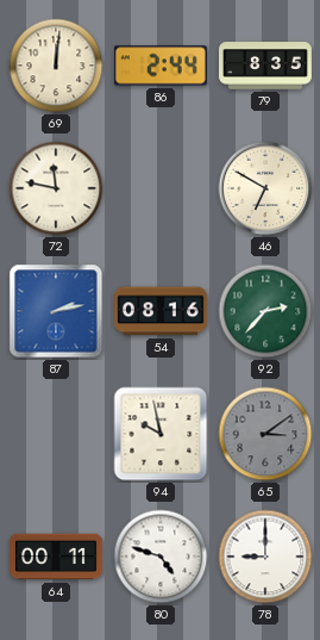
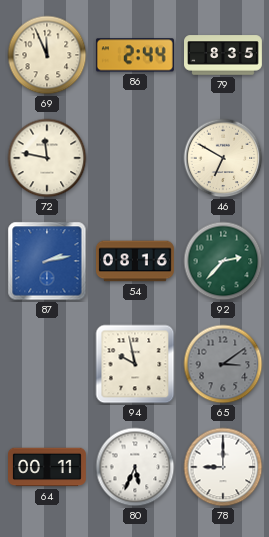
69: 12:01 -> 11:56
80: 4:48 -> 5:34
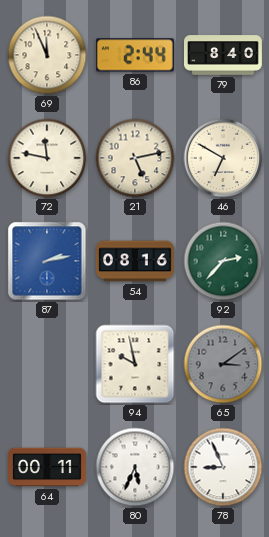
79: 8:35 -> 8:40
21: none -> 5:13
78: 9:00 -> 8:56
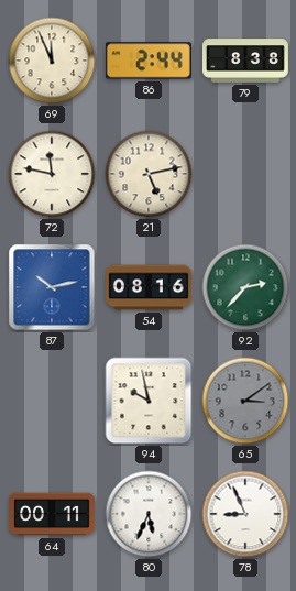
79: 8:40 -> 8:38
46: 6:50 -> none
87: 2:13 -> 10:13
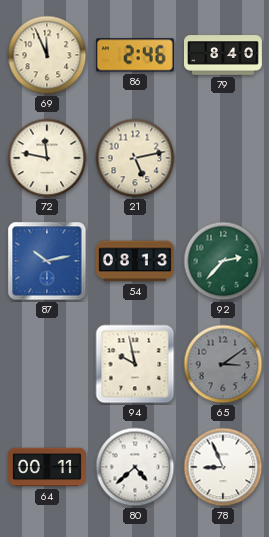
86: 2:44 -> 2:46
79: 8:38 -> 8:40
54: 08:16 -> 08:13
80: 5:34 -> 4:38
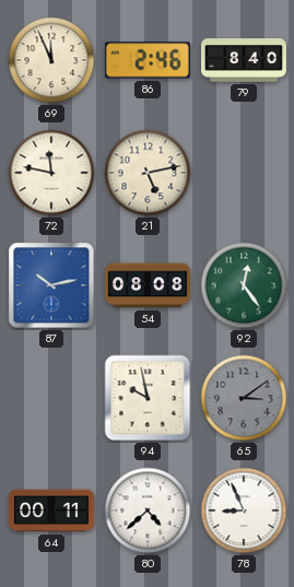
54: 08:13 -> 08:08
92: 2:37 -> 12:24
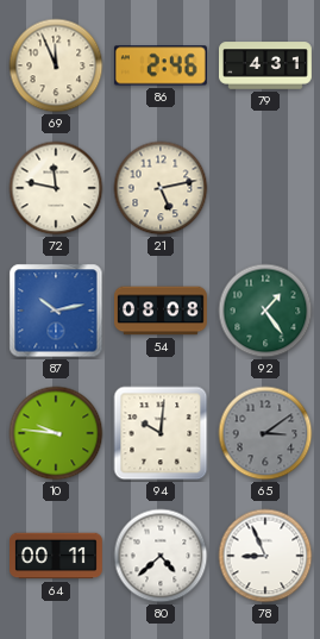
79: 8:40 -> 4:31
92: 12:24 -> 1:24
10: none -> 9:46
94: 9:58 -> 10:01
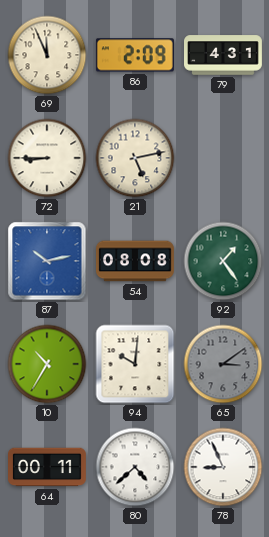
86: 2:46 -> 2:09
72: 11:47 -> 8:45
10: 9:46 -> 10:35
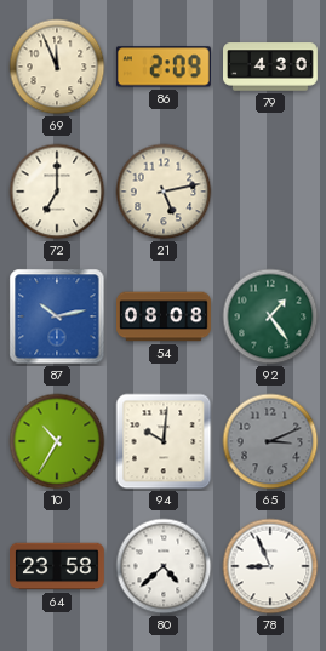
79: 4:31 -> 4:30
72: 8:45 -> 7:00
65: 3:09 -> 3:11
64: 00:11 -> 23:58
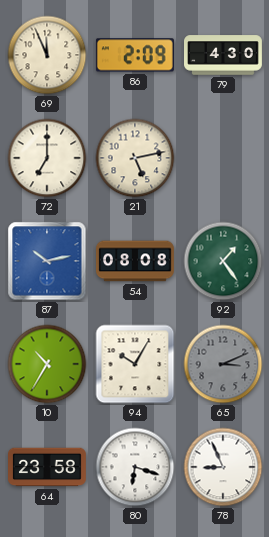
94: 10:01 -> 10:05
80: 4:38 -> 6:18
